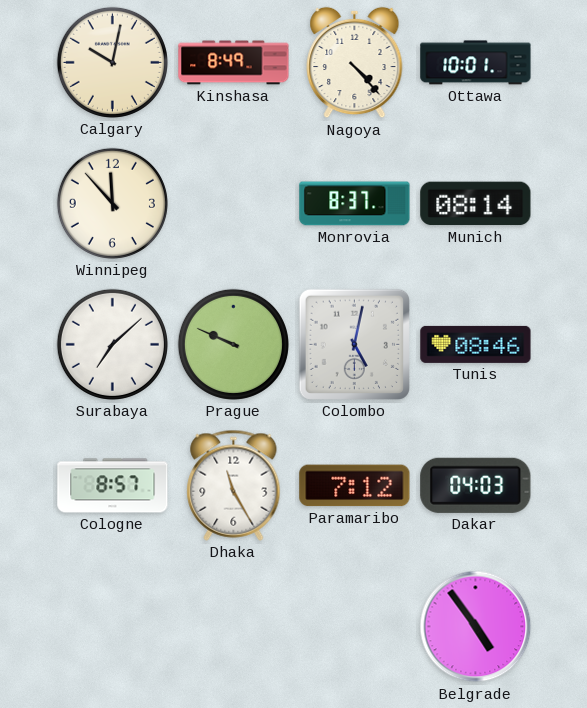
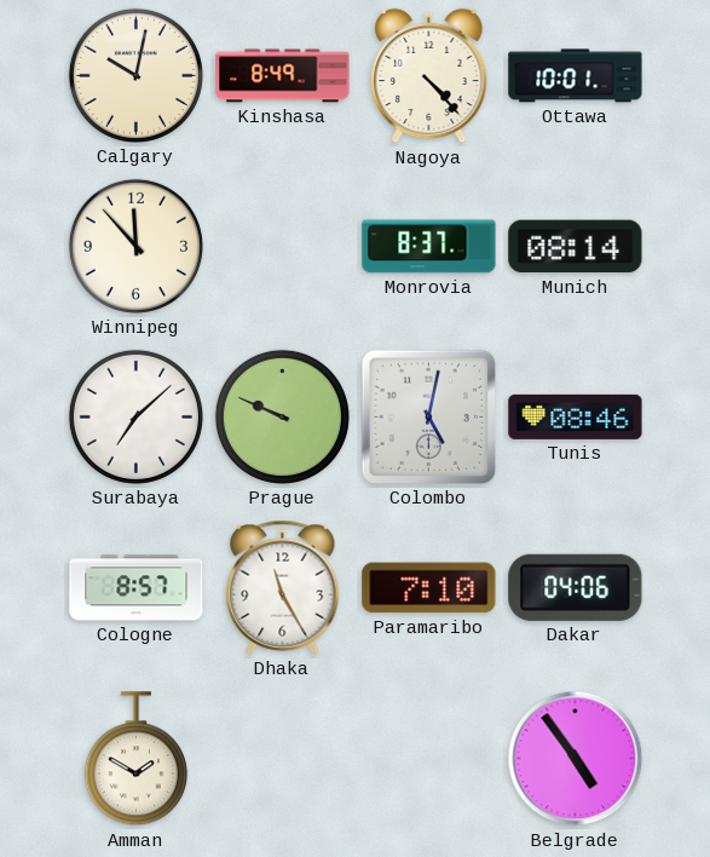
Paramaribo: 7:12 -> 7:10
Dakar: 04:03 -> 04:06
Amman: none -> 1:50
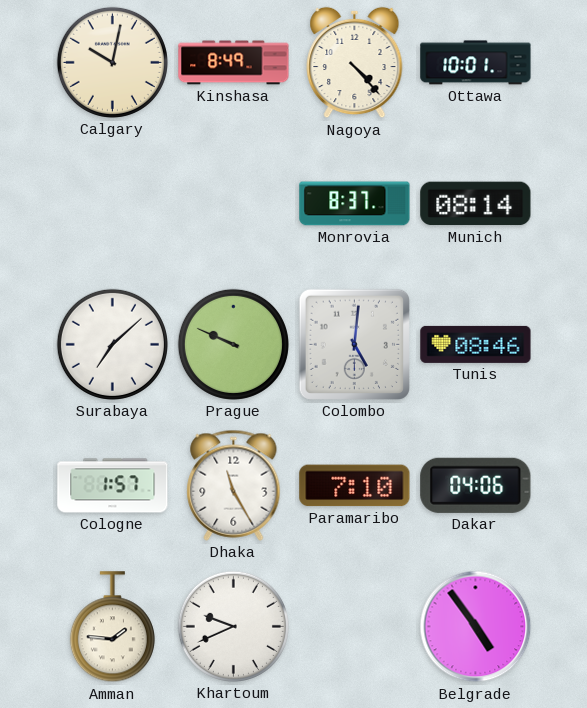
Winnipeg: 11:53 -> none
Colombo: 5:02 -> 5:01
Cologne: 8:57 -> 1:57
Amman: 1:50 -> 1:46
Khartoum: none -> 9:41
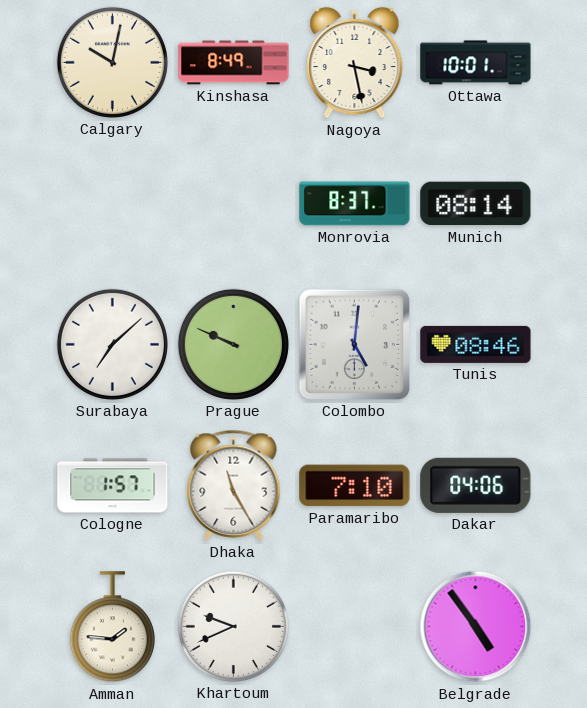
Nagoya: 4:23 -> 3:28
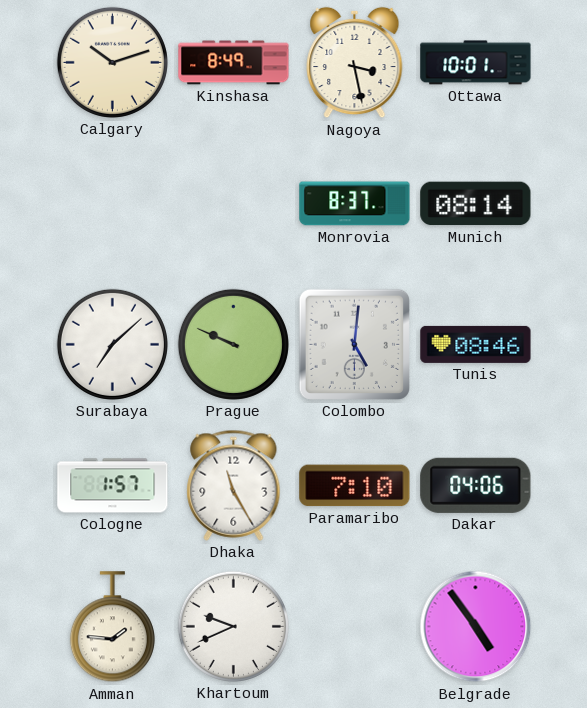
Calgary: 10:02 -> 10:12
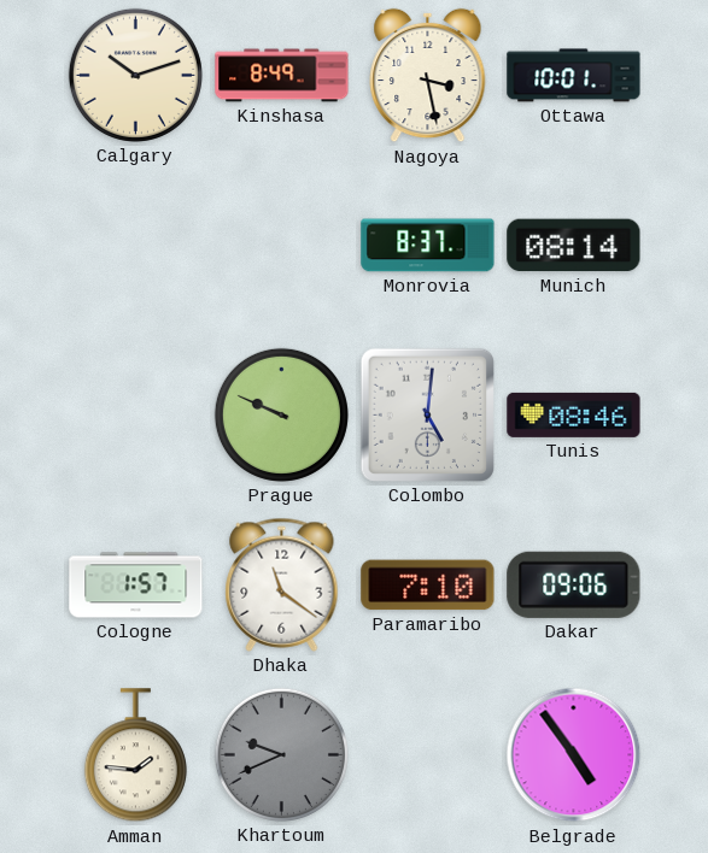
Surabaya: 7:08 -> none
Dhaka: 11:25 -> 11:21
Dakar: 04:06 -> 09:06
Khartoum dial: white -> grey
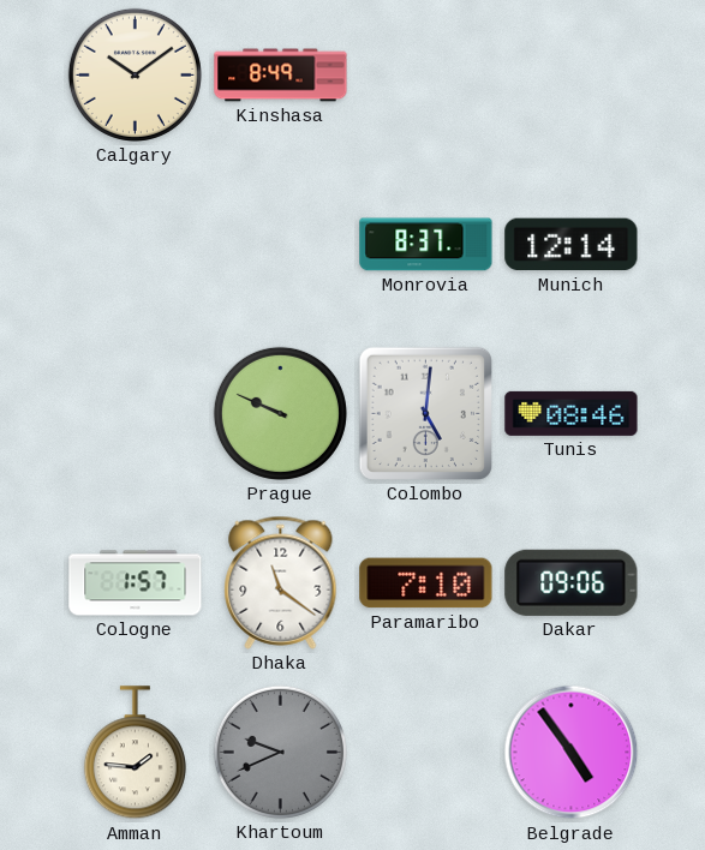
Calgary: 10:12 -> 10:09
Nagoya: 3:28 -> none
Ottawa: 10:01 -> none
Munich: 08:14 -> 12:14
